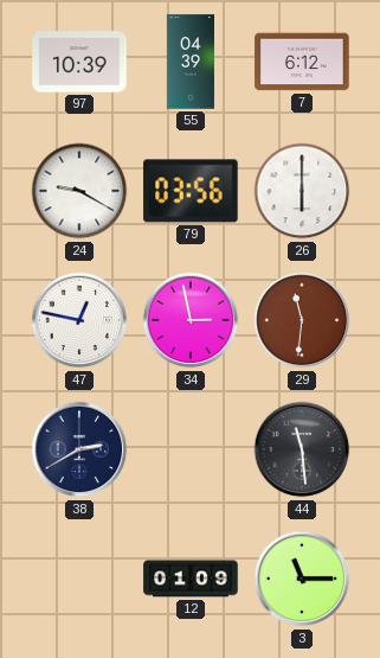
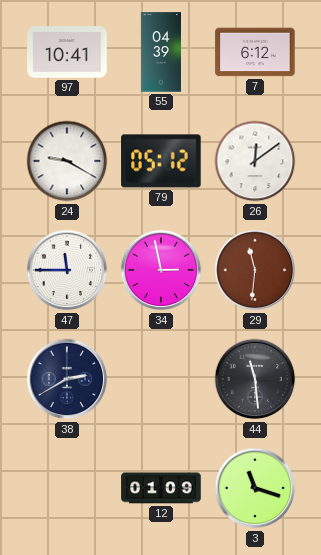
97: 10:39 -> 10:41
79: 03:56 -> 05:12
26: 6:00 -> 12:09
47: 12:47 -> 11:45
3: 11:15 -> 11:18
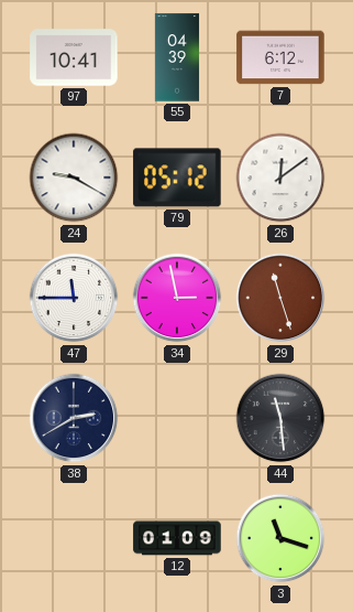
29: 11:31 -> 11:27
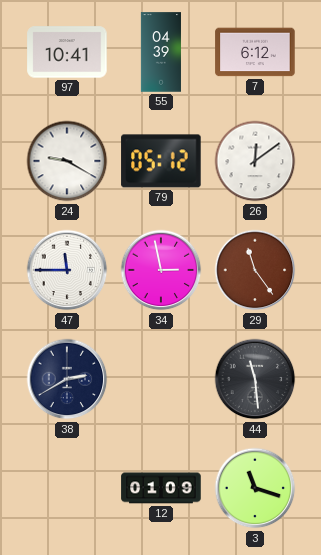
29: 11:27 -> 11:24
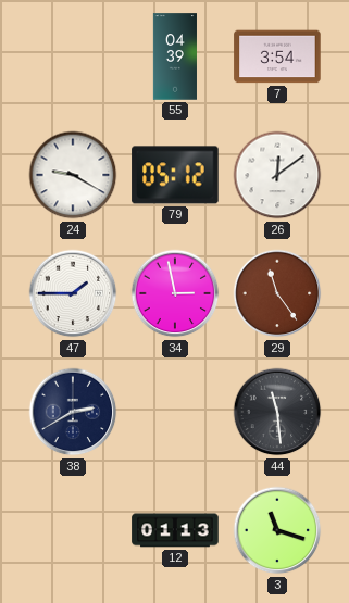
97: 10:41 -> none
7: 6:12 -> 3:54
47: 11:45 -> 1:45
12: 01:09 -> 01:13
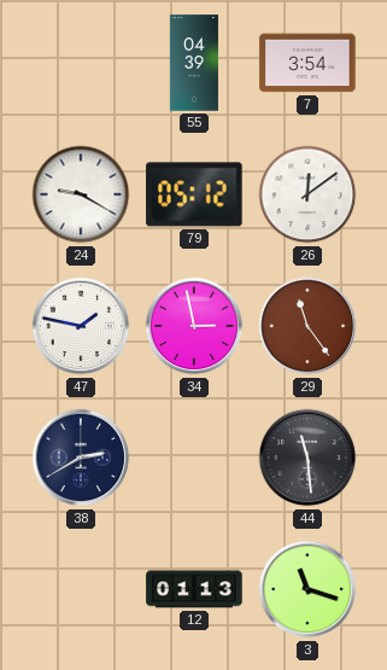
47: 1:45 -> 1:47
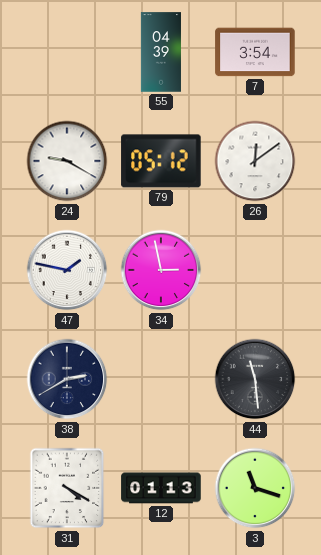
29: 11:24 -> none
31: none -> 4:20
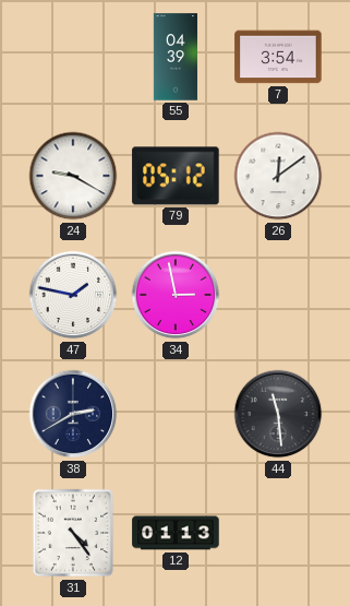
31: 4:20 -> 4:24
3: 11:18 -> none
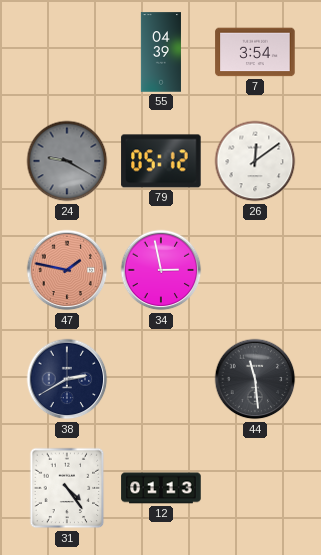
24 dial: white -> grey
47 dial: white -> salmon
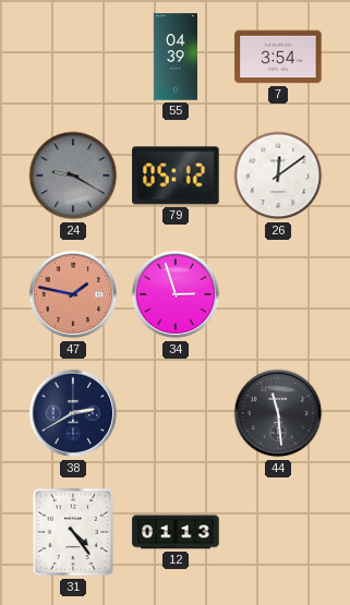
34: 2:58 -> 2:57
